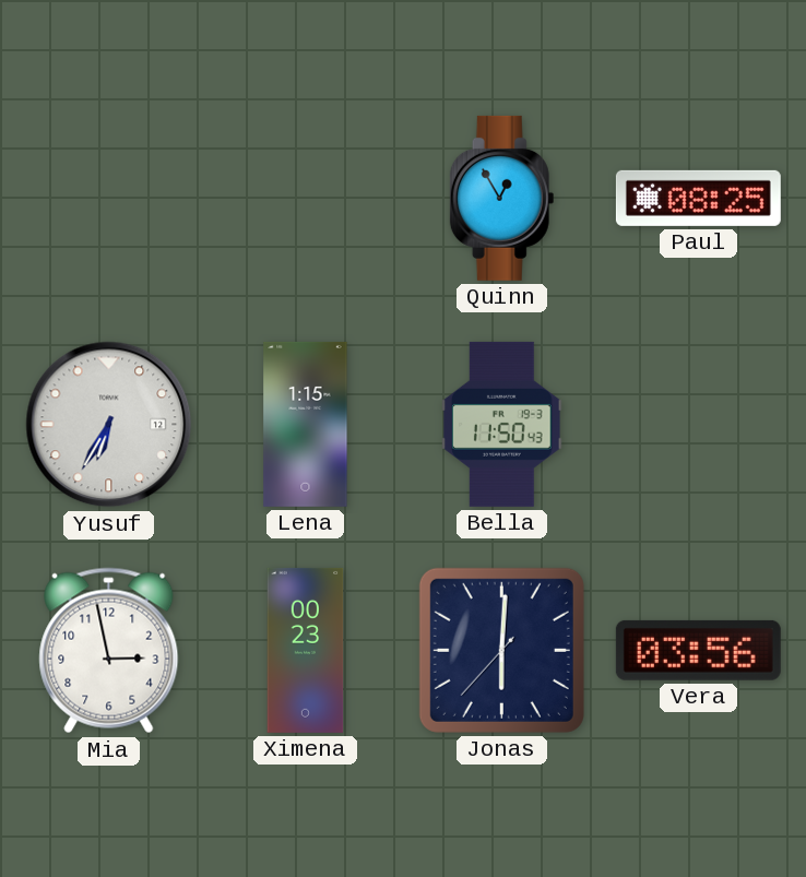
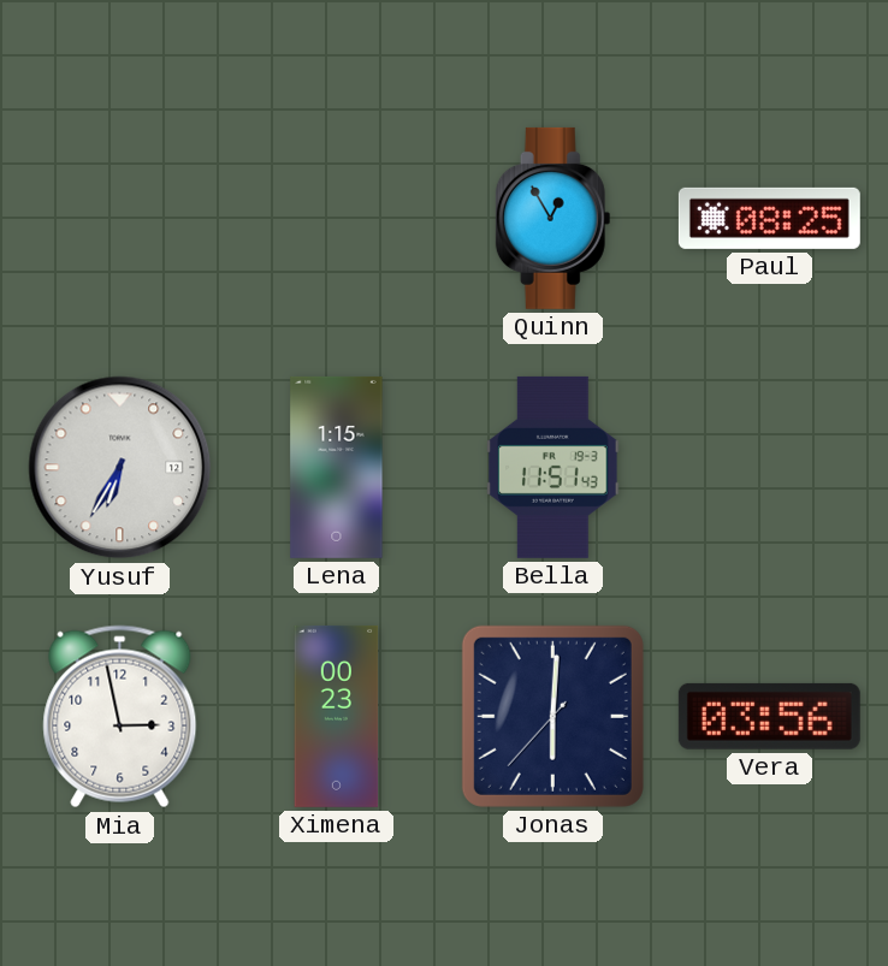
Bella: 11:50 -> 11:51
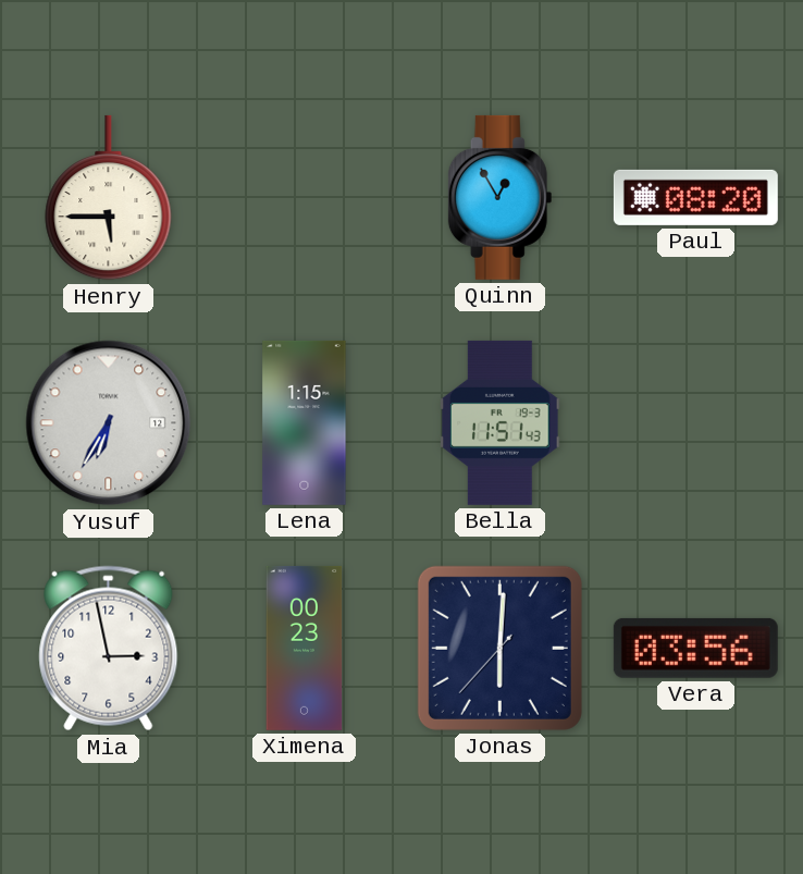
Henry: none -> 5:45
Paul: 08:25 -> 08:20
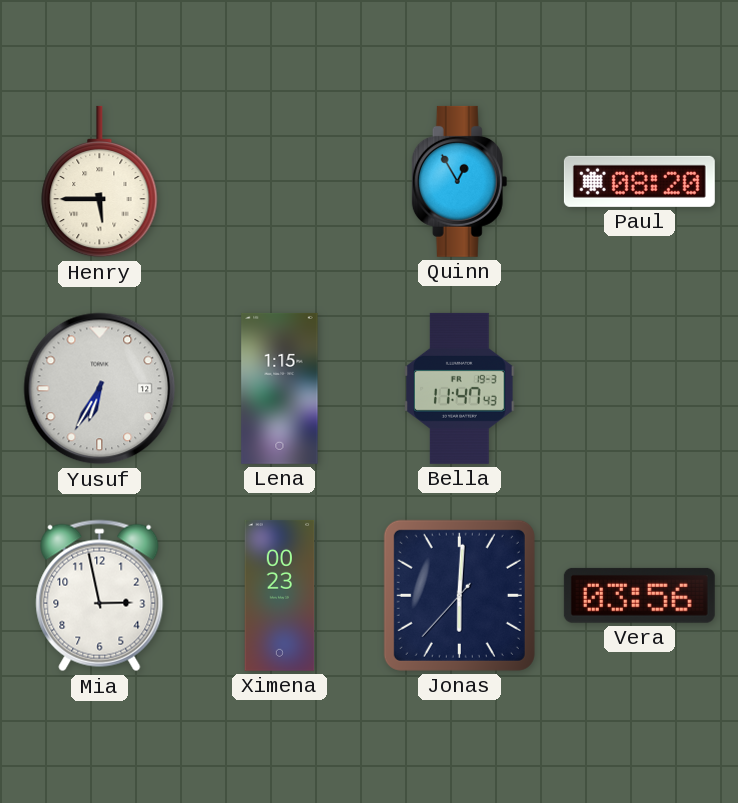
Bella: 11:51 -> 11:47
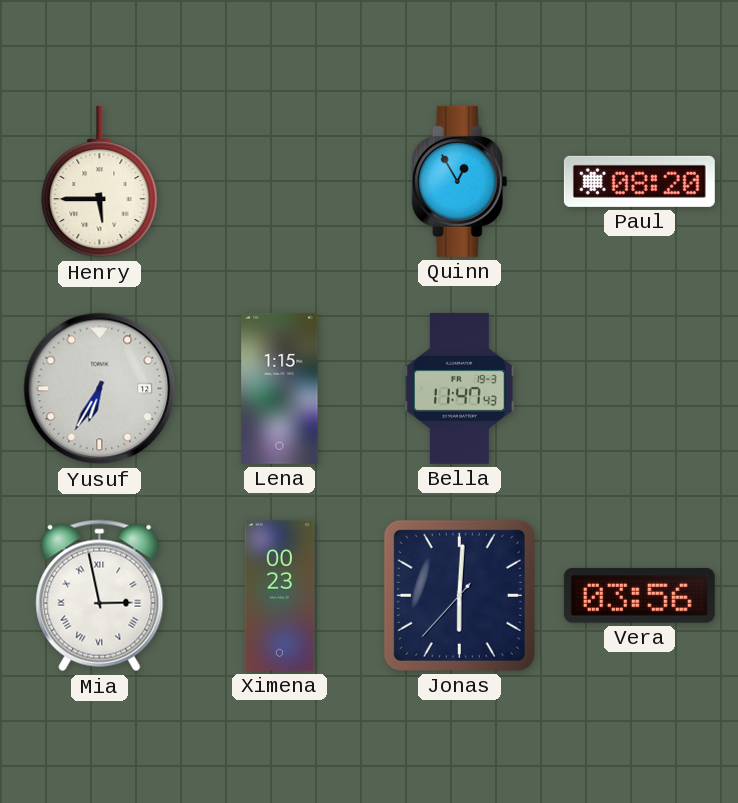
Mia numerals: Arabic -> Roman
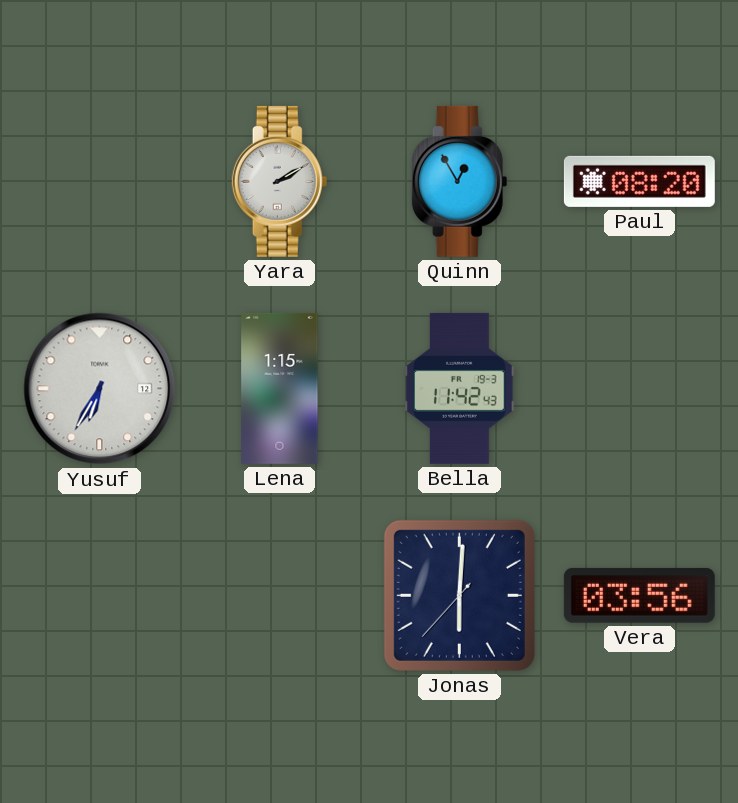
Henry: 5:45 -> none
Yara: none -> 2:10
Bella: 11:47 -> 11:42
Mia: 2:58 -> none
Ximena: 00:23 -> none
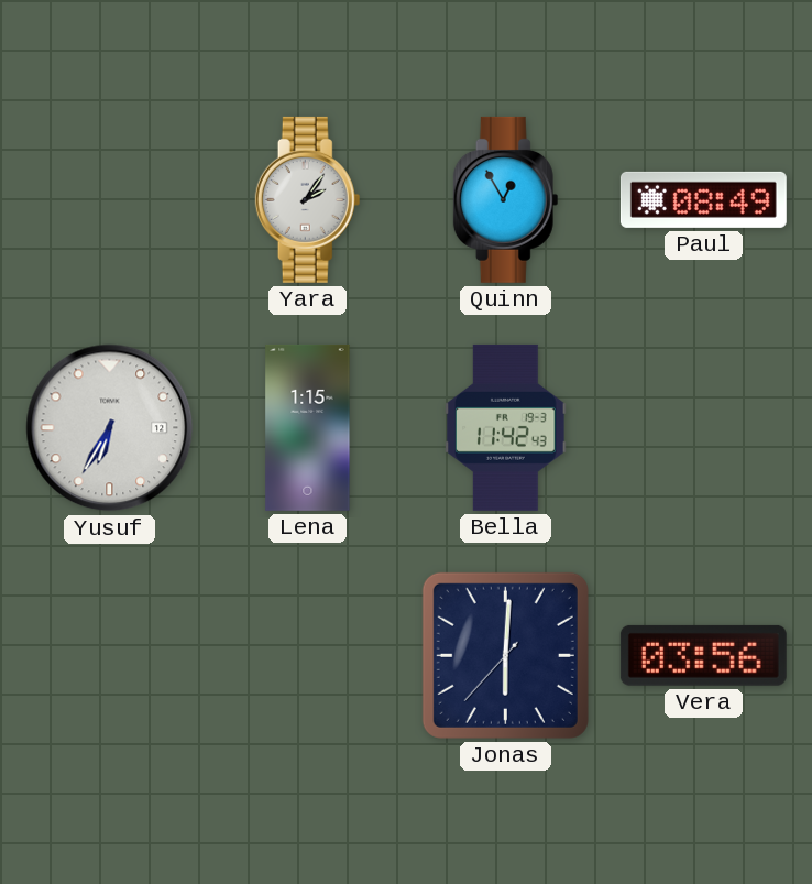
Yara: 2:10 -> 2:06
Paul: 08:20 -> 08:49
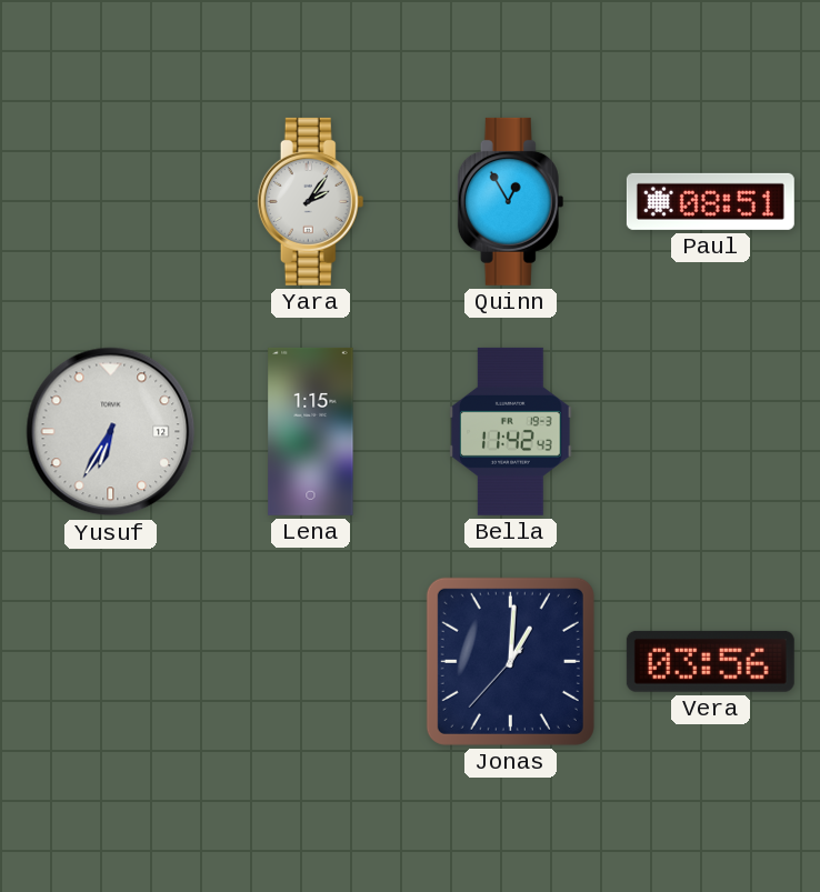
Paul: 08:49 -> 08:51
Jonas: 6:00 -> 1:00
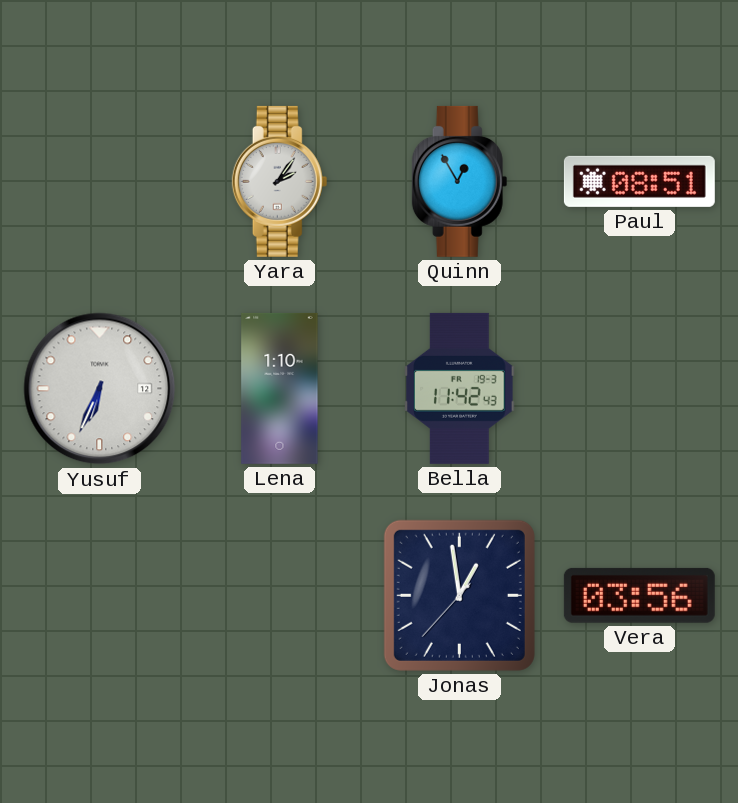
Yusuf: 6:35 -> 6:34
Lena: 1:15 -> 1:10
Jonas: 1:00 -> 12:58
